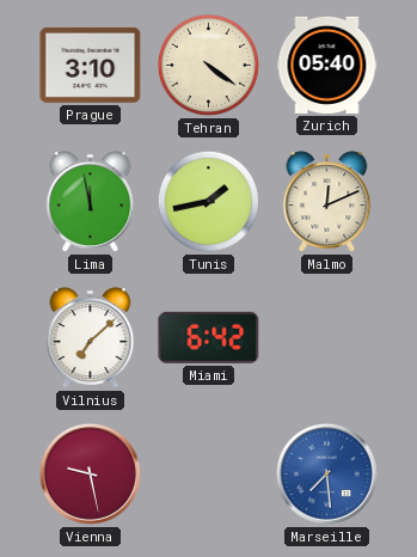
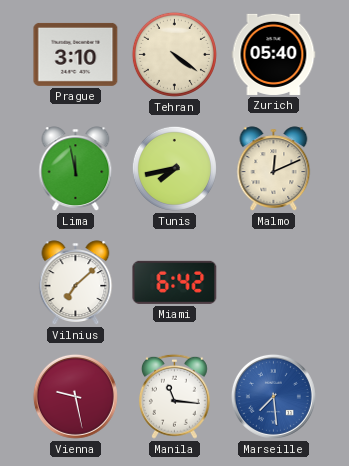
Tunis: 1:43 -> 7:43
Manila: none -> 11:16
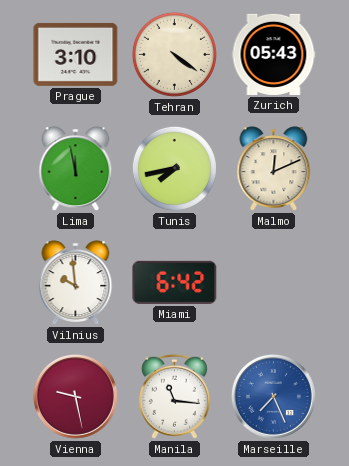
Zurich: 05:40 -> 05:43
Vilnius: 7:08 -> 9:59
Marseille: 7:29 -> 7:26
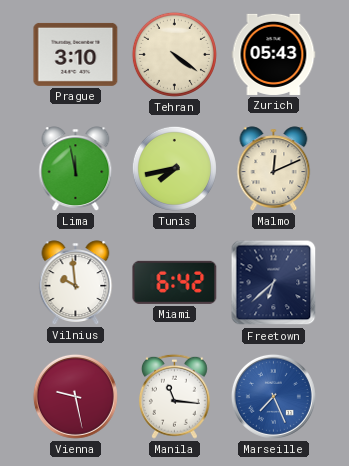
Freetown: none -> 6:38
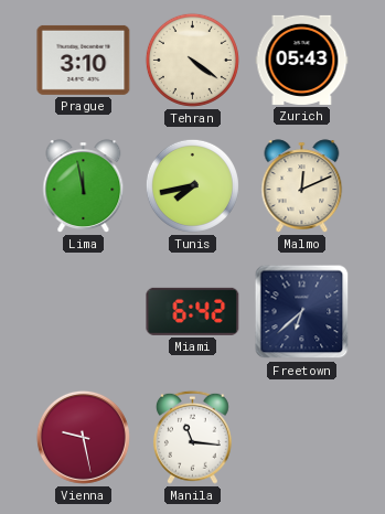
Vilnius: 9:59 -> none
Marseille: 7:26 -> none
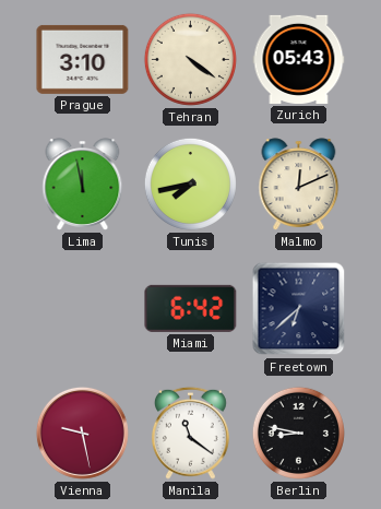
Manila: 11:16 -> 11:21
Berlin: none -> 8:47
